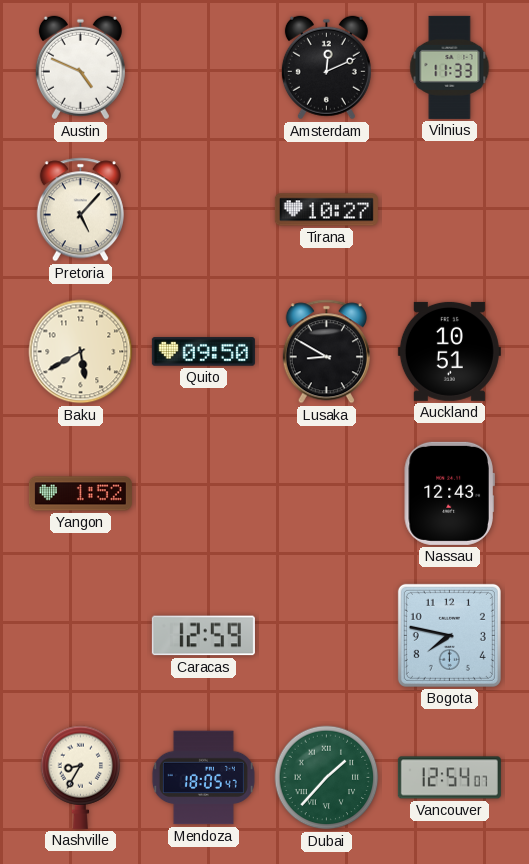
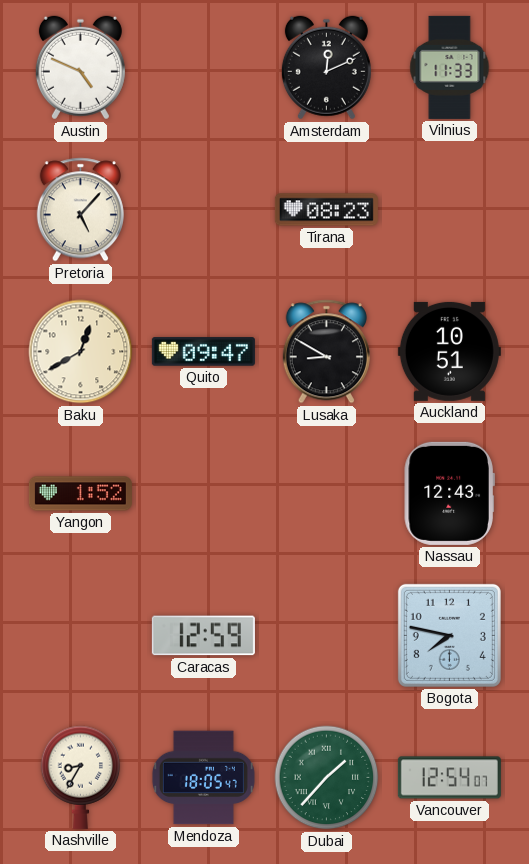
Tirana: 10:27 -> 08:23
Baku: 5:40 -> 12:40
Quito: 09:50 -> 09:47
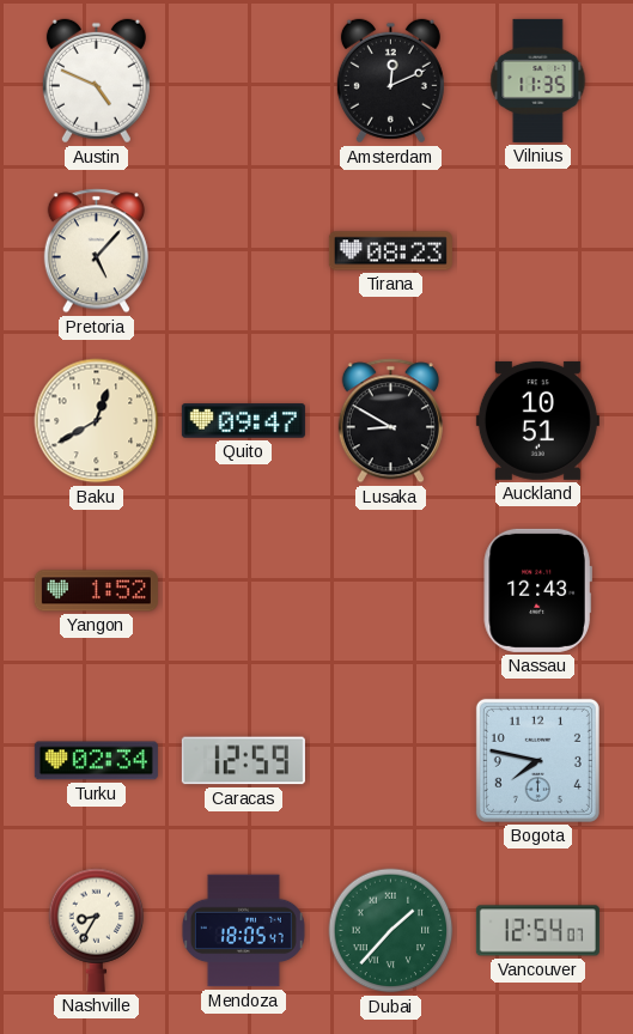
Vilnius: 11:33 -> 11:35
Turku: none -> 02:34
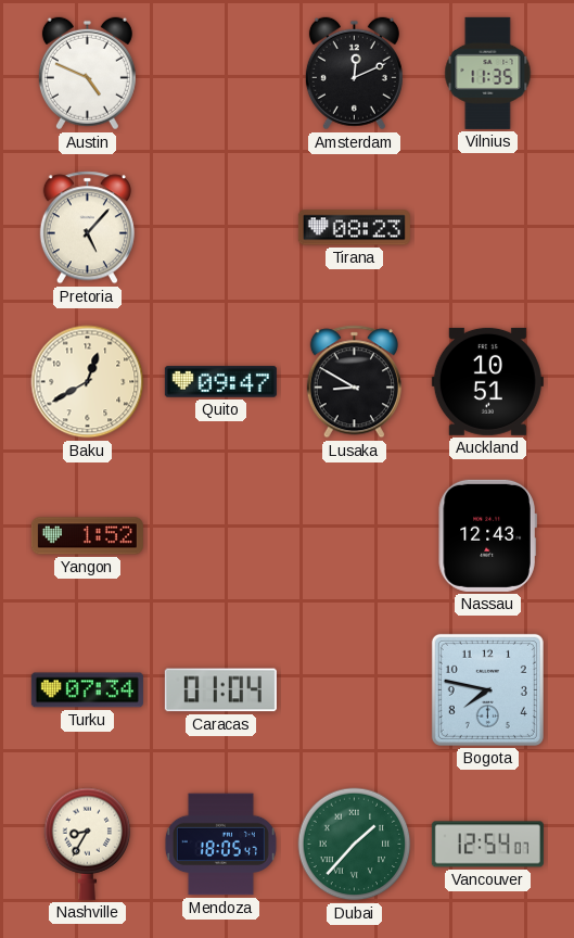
Turku: 02:34 -> 07:34
Caracas: 12:59 -> 01:04
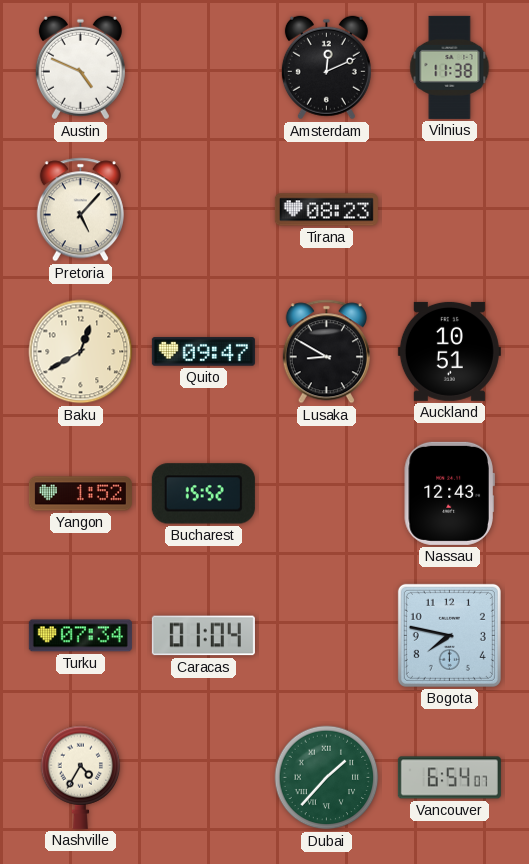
Vilnius: 11:35 -> 11:38
Bucharest: none -> 15:52
Nashville: 8:35 -> 4:35
Mendoza: 18:05 -> none
Vancouver: 12:54 -> 6:54
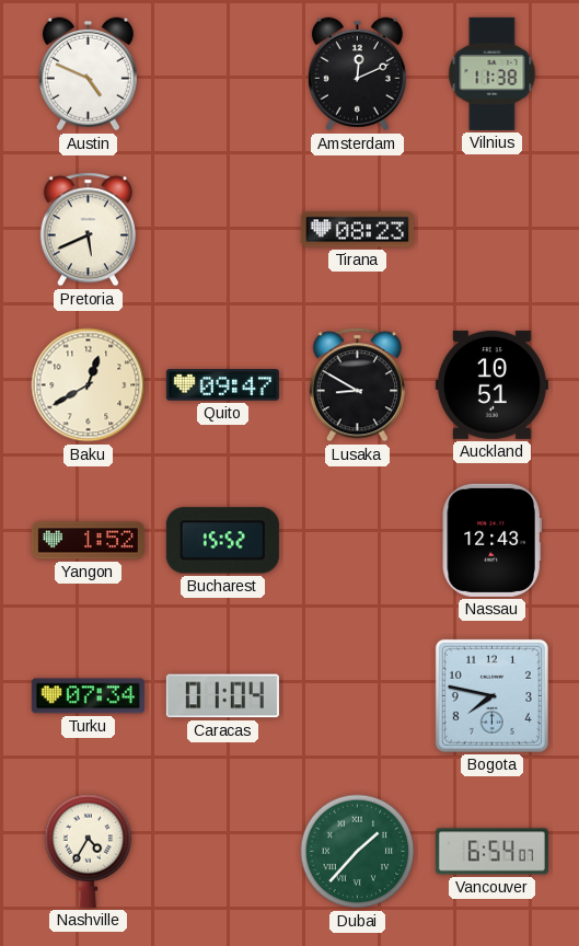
Pretoria: 5:07 -> 5:41
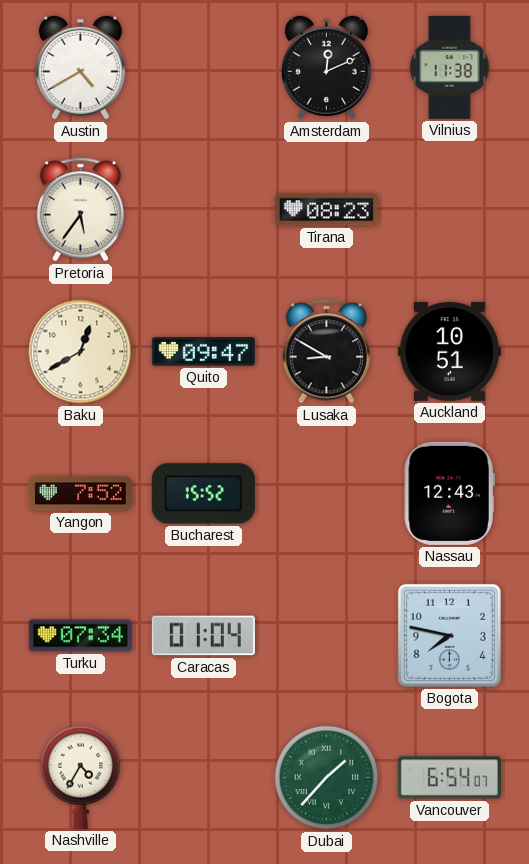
Austin: 4:49 -> 4:40
Pretoria: 5:41 -> 5:36
Yangon: 1:52 -> 7:52
